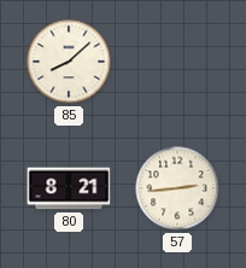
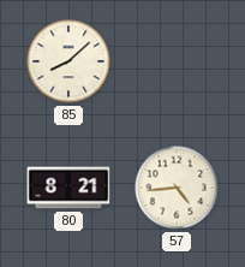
57: 2:44 -> 4:44
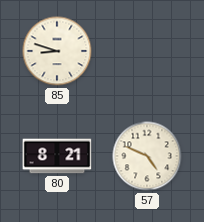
85: 8:08 -> 8:48
57: 4:44 -> 4:49
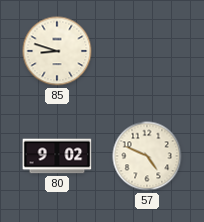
80: 8:21 -> 9:02
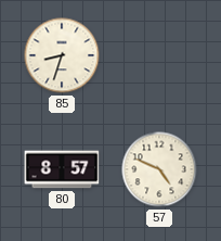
85: 8:48 -> 8:33
80: 9:02 -> 8:57
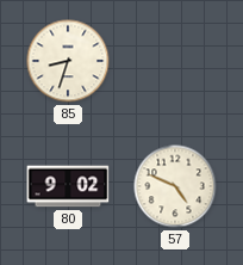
80: 8:57 -> 9:02
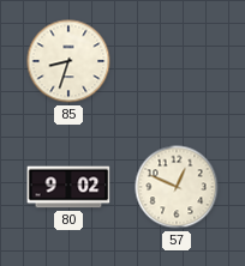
57: 4:49 -> 12:49
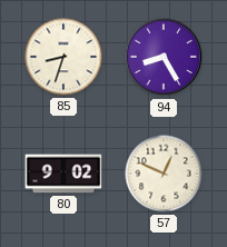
94: none -> 8:25
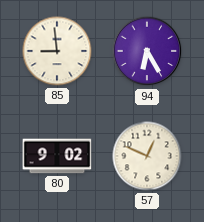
85: 8:33 -> 8:59
94: 8:25 -> 6:25
